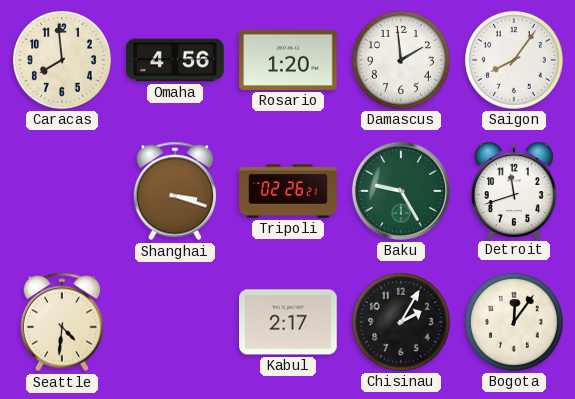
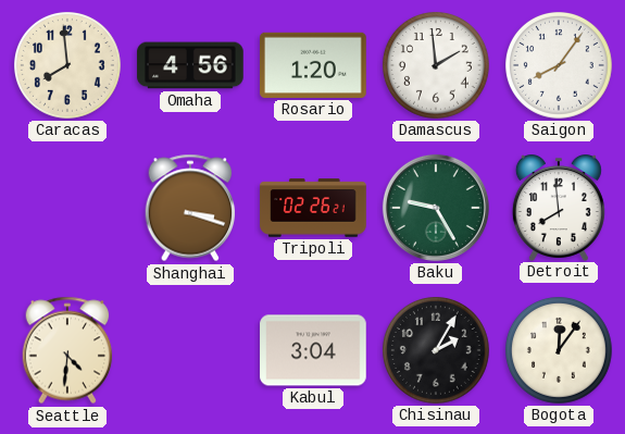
Detroit: 11:42 -> 7:59
Kabul: 2:17 -> 3:04
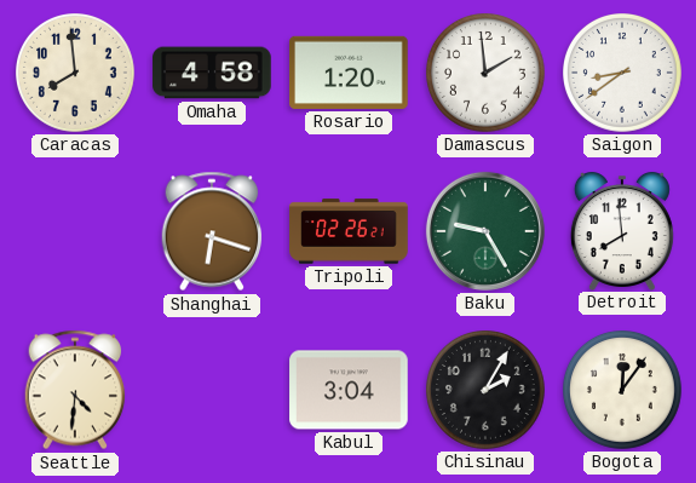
Omaha: 4:56 -> 4:58
Saigon: 8:06 -> 8:39
Shanghai: 3:18 -> 6:18
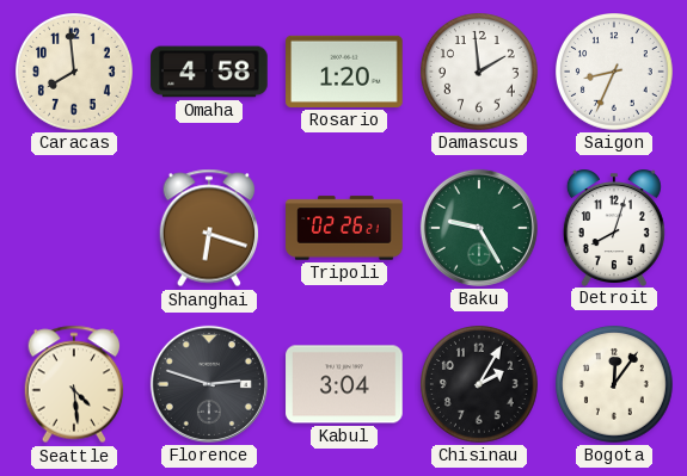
Saigon: 8:39 -> 8:34
Detroit: 7:59 -> 8:03
Seattle: 4:31 -> 4:29
Florence: none -> 2:48
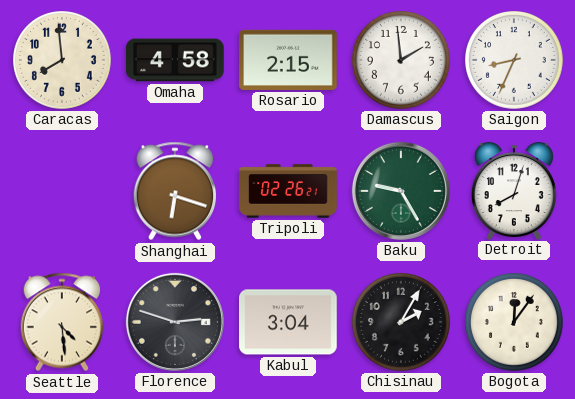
Rosario: 1:20 -> 2:15
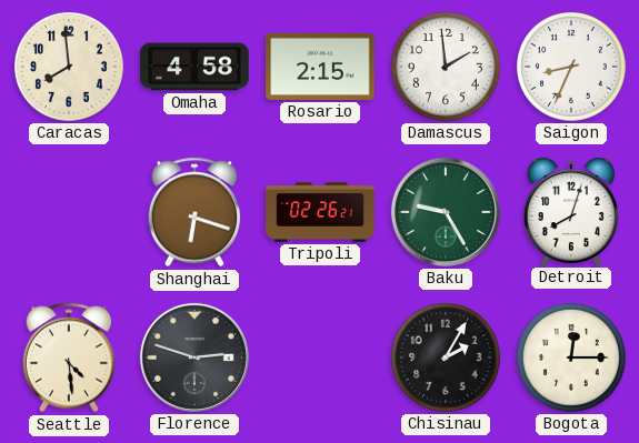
Kabul: 3:04 -> none
Bogota: 12:06 -> 12:15
